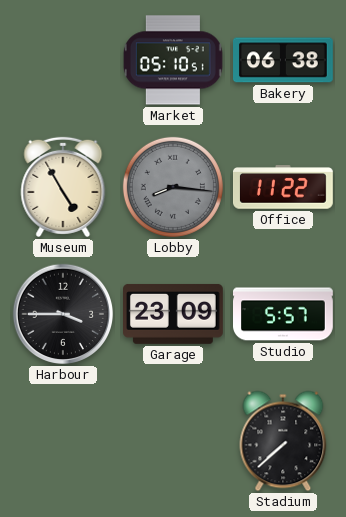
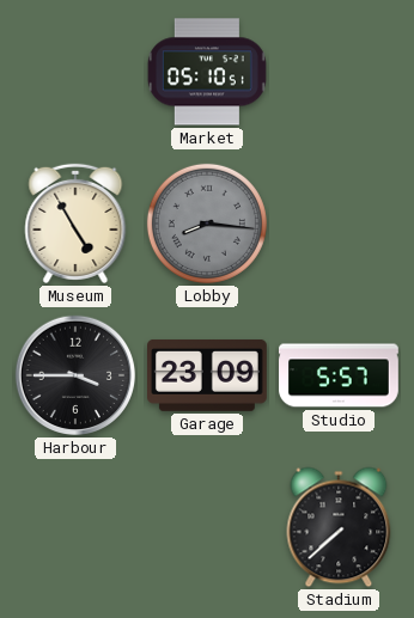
Bakery: 06:38 -> none
Office: 11:22 -> none
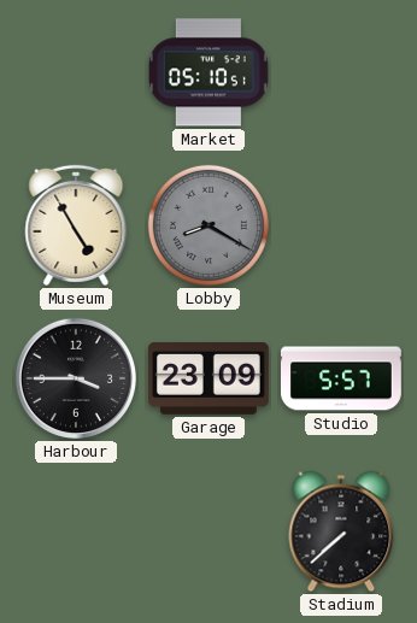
Lobby: 8:16 -> 8:20
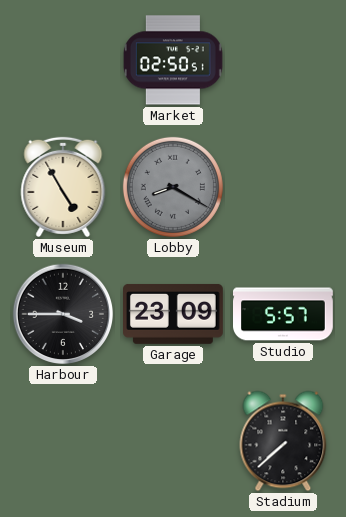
Market: 05:10 -> 02:50
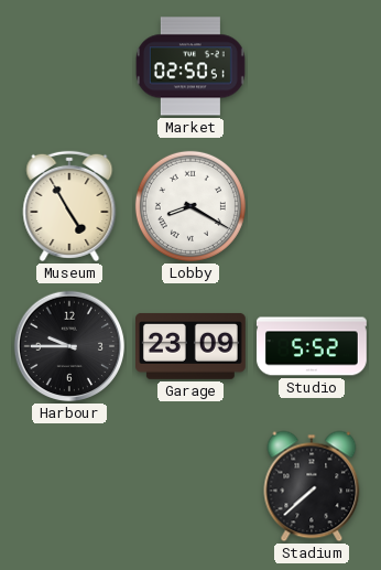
Lobby dial: grey -> white
Harbour: 3:45 -> 9:45
Studio: 5:57 -> 5:52
